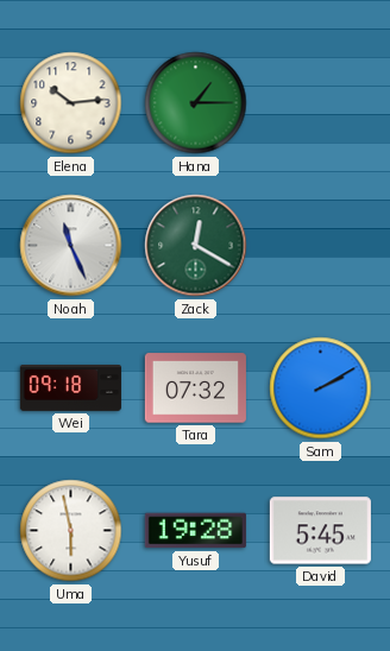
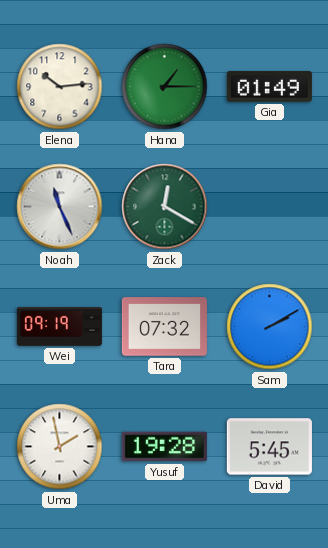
Gia: none -> 01:49
Wei: 09:18 -> 09:19
Uma: 5:58 -> 1:58
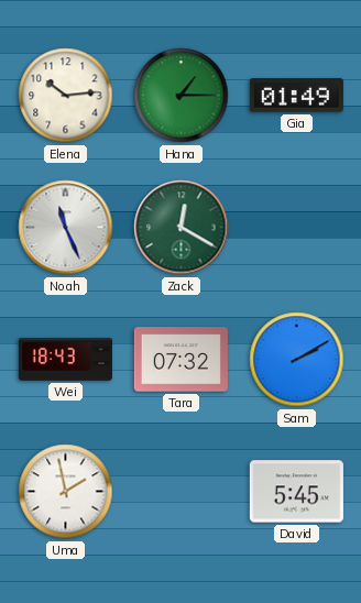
Wei: 09:19 -> 18:43
Yusuf: 19:28 -> none
